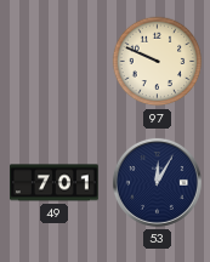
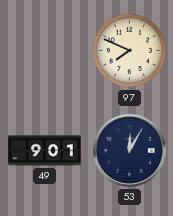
97: 9:49 -> 7:49
49: 7:01 -> 9:01
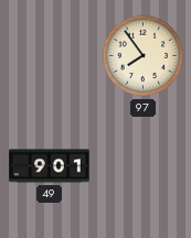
97: 7:49 -> 7:54
53: 12:05 -> none
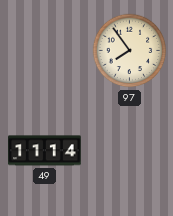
49: 9:01 -> 11:14
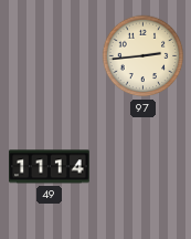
97: 7:54 -> 2:44
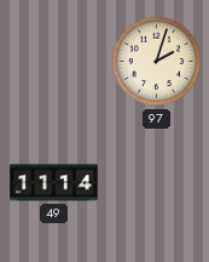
97: 2:44 -> 2:03
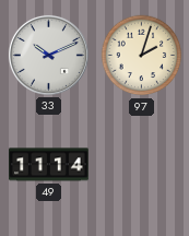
33: none -> 10:11
